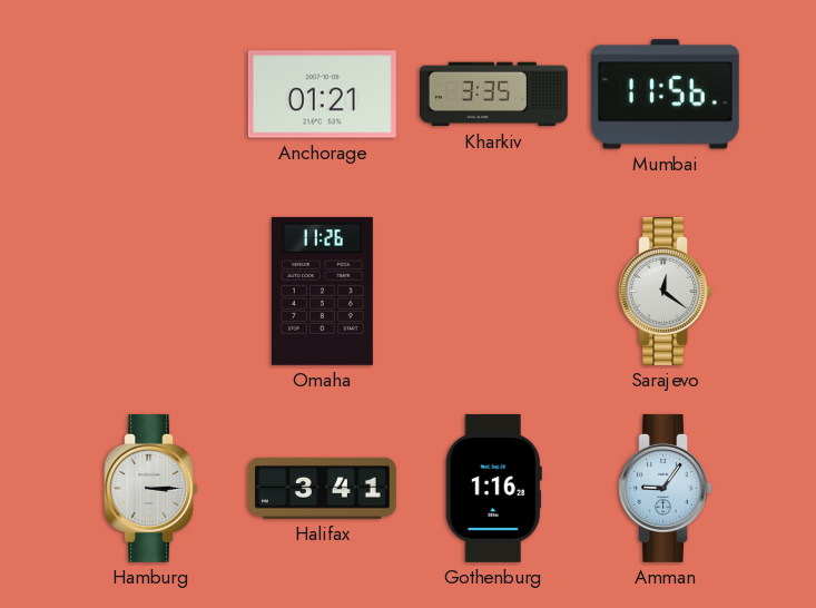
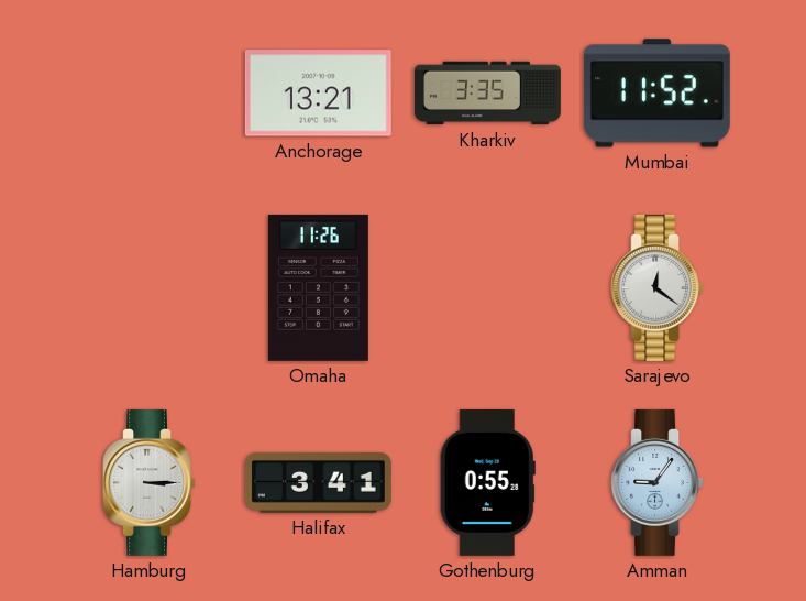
Anchorage: 01:21 -> 13:21
Mumbai: 11:56 -> 11:52
Gothenburg: 1:16 -> 0:55
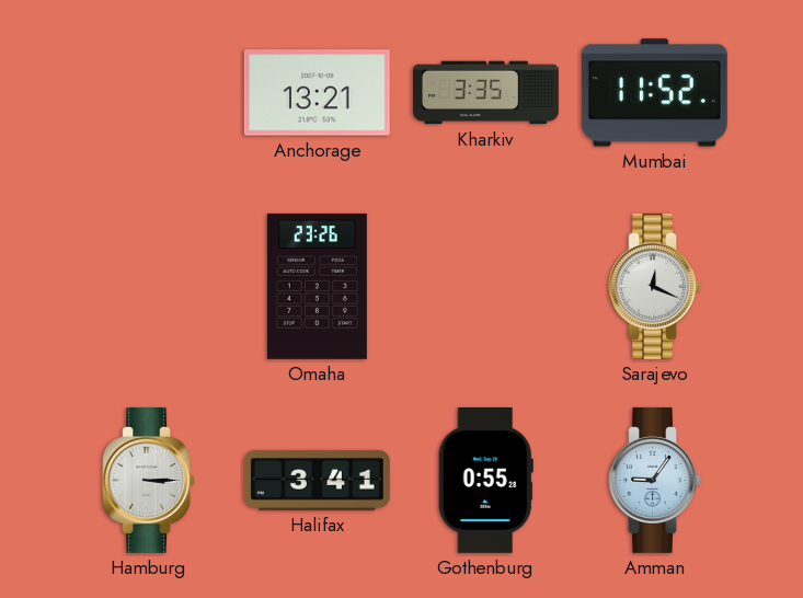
Omaha: 11:26 -> 23:26
Sarajevo: 12:21 -> 12:19
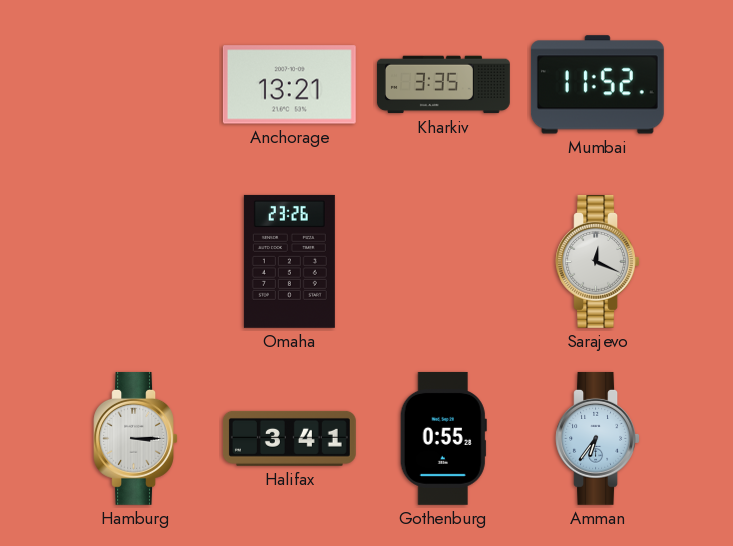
Amman: 9:06 -> 6:36
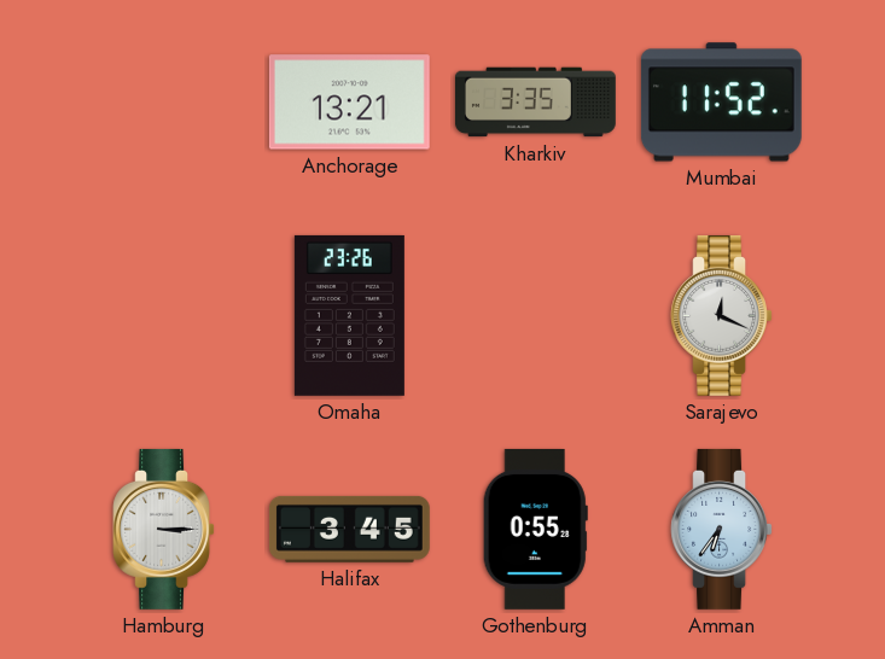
Halifax: 3:41 -> 3:45
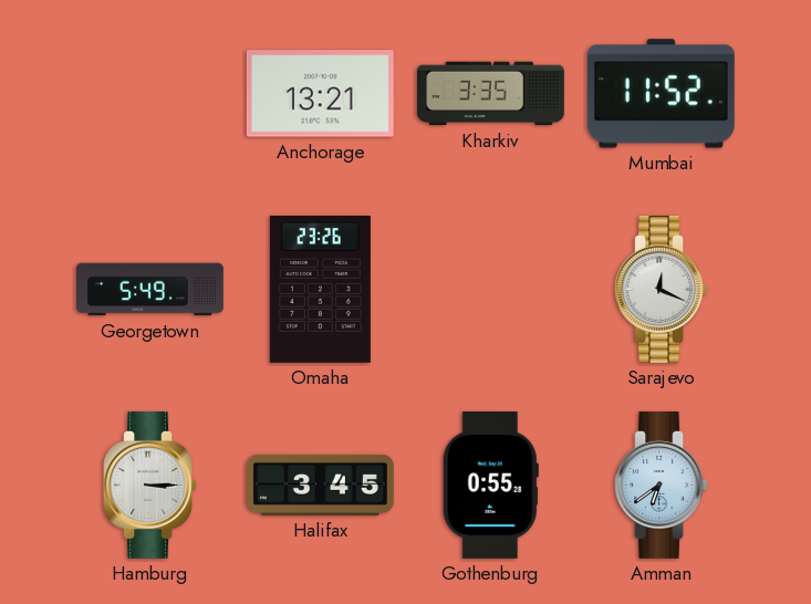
Georgetown: none -> 5:49
Amman: 6:36 -> 6:39
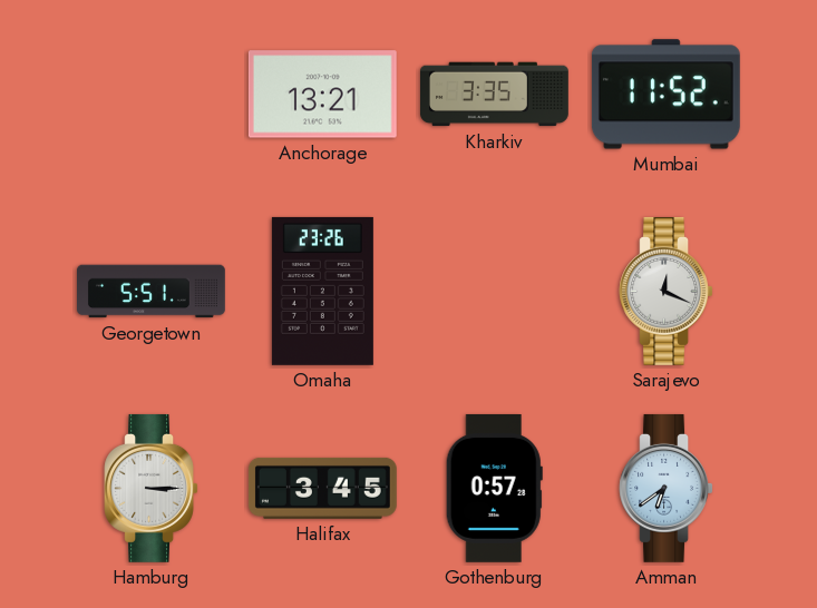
Georgetown: 5:49 -> 5:51
Gothenburg: 0:55 -> 0:57
